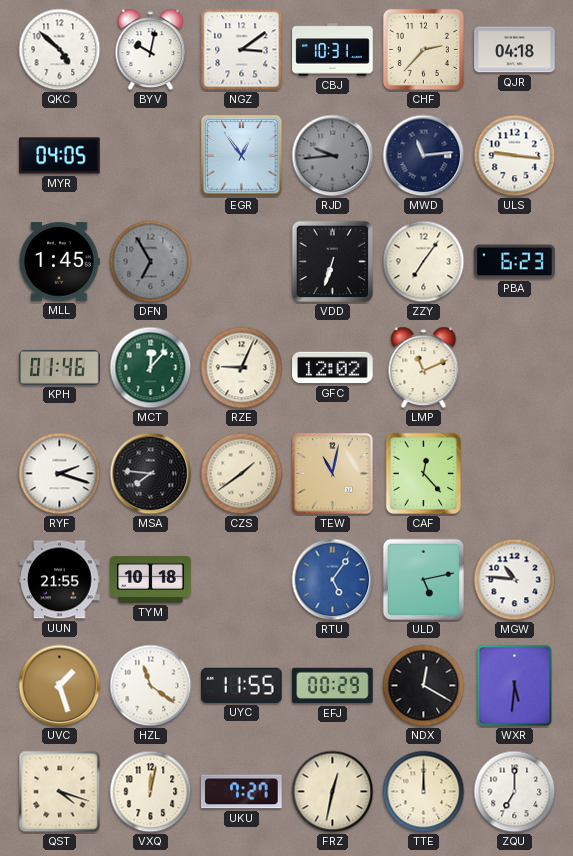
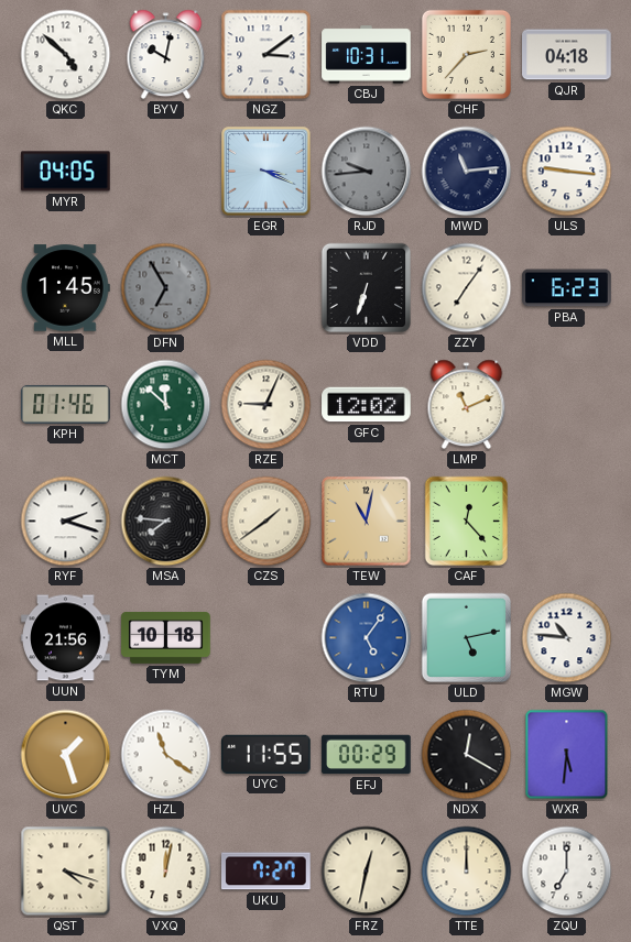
EGR: 12:54 -> 3:19
MCT: 12:07 -> 11:52
UUN: 21:55 -> 21:56
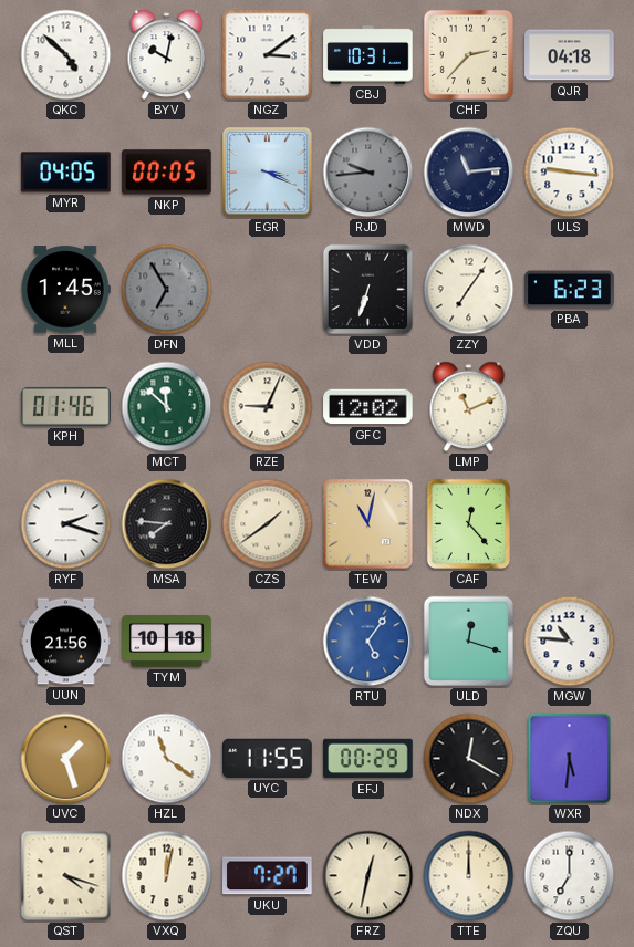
NKP: none -> 00:05
ULD: 5:13 -> 12:18
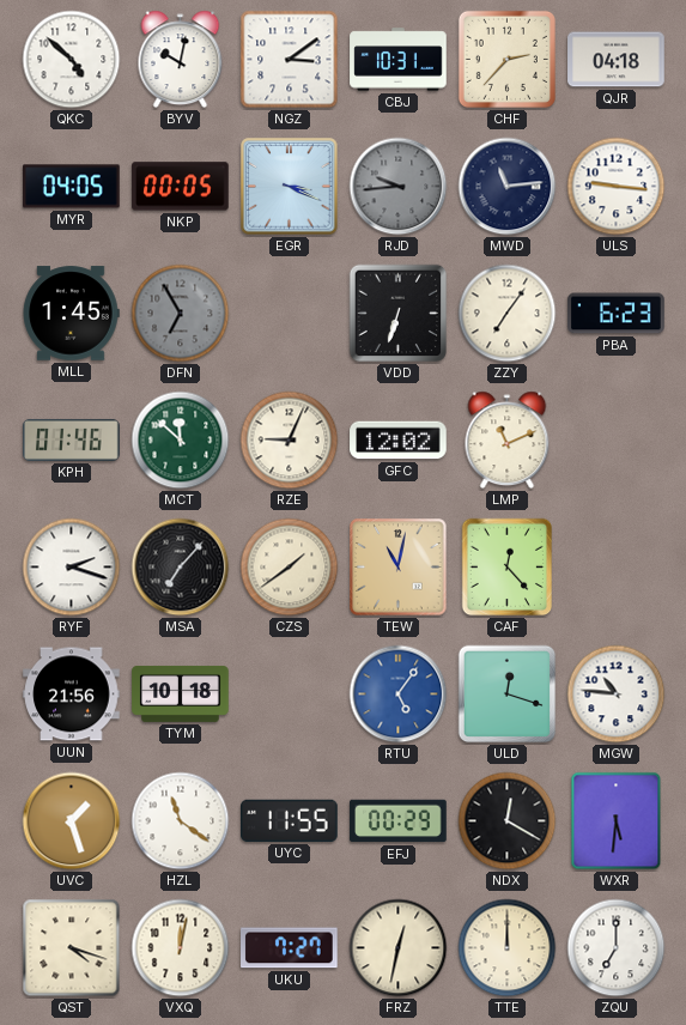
MSA: 7:46 -> 7:07
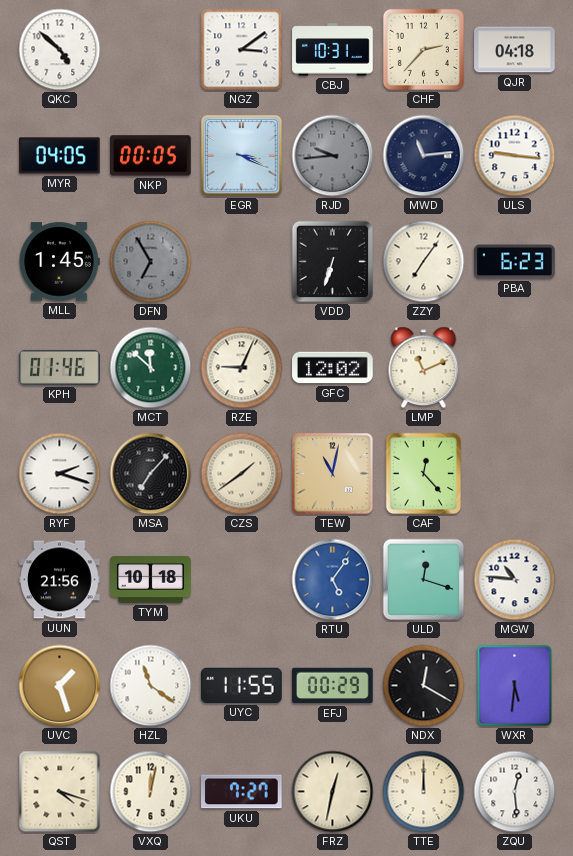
BYV: 10:02 -> none
ZQU: 7:00 -> 12:29
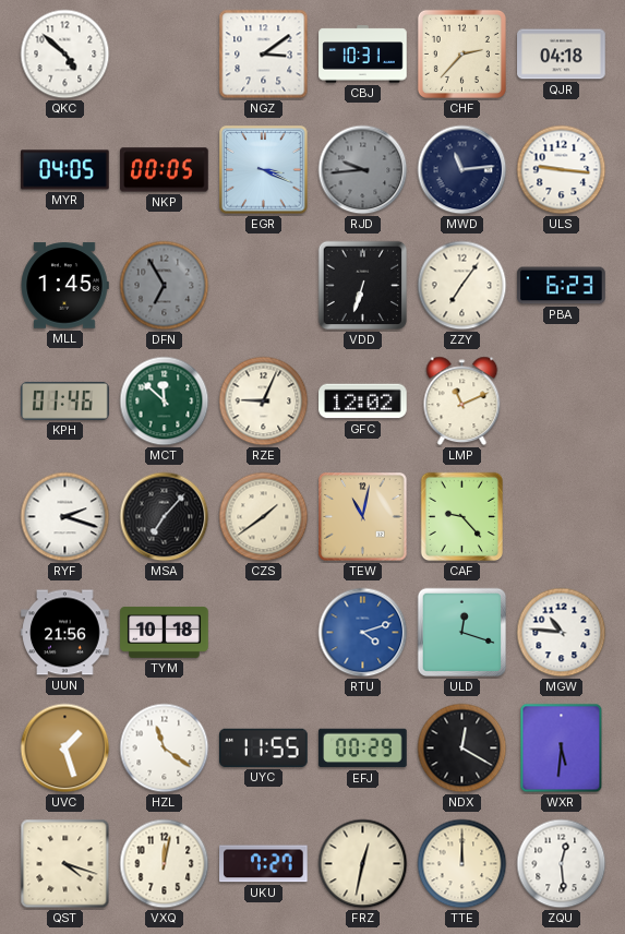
CAF: 12:23 -> 9:23
RTU: 5:06 -> 4:12
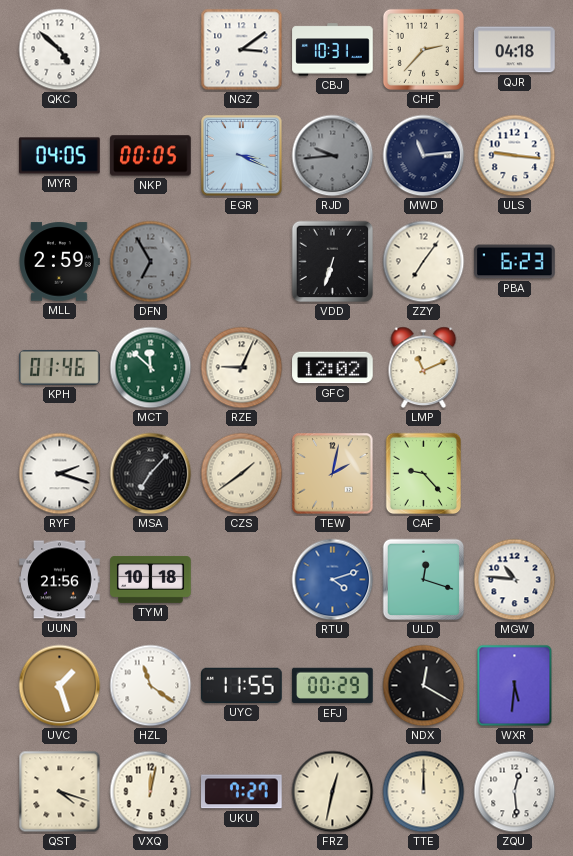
MLL: 1:45 -> 2:59
TEW: 11:02 -> 2:02
